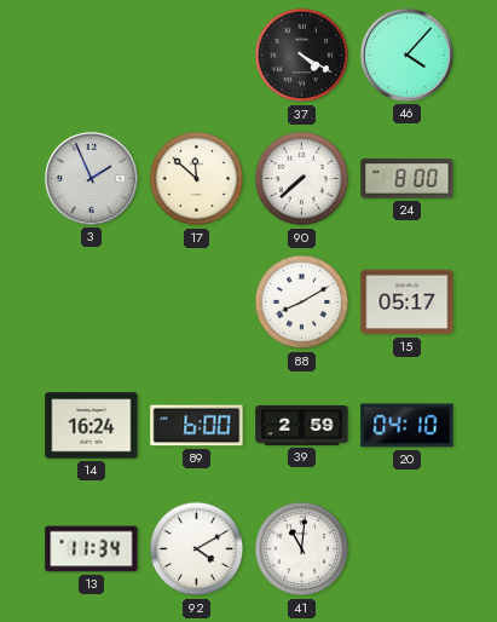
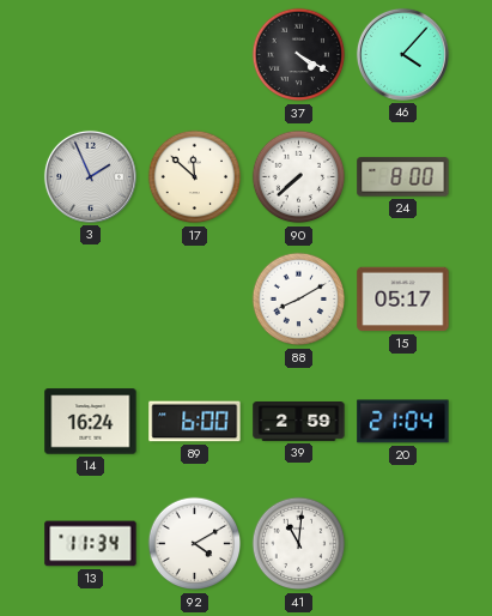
20: 04:10 -> 21:04
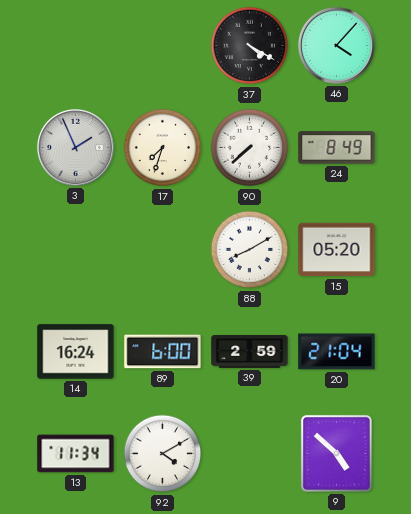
17: 11:52 -> 7:33
24: 8:00 -> 8:49
15: 05:17 -> 05:20
41: 11:01 -> none
9: none -> 4:52
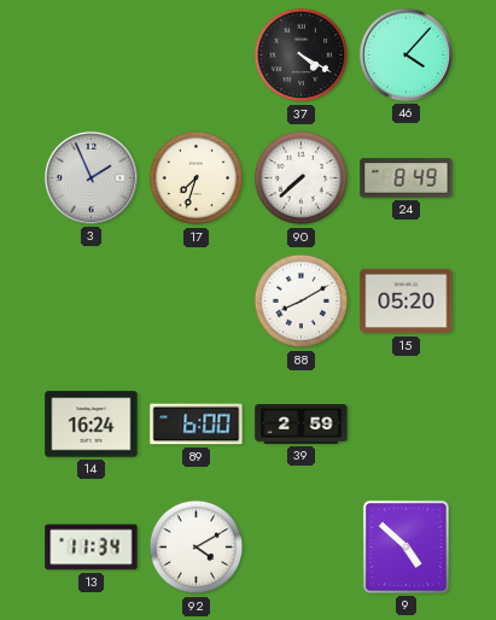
20: 21:04 -> none
